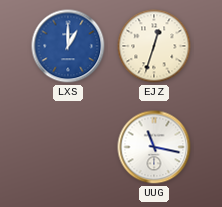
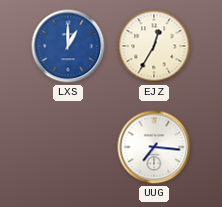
EJZ: 12:33 -> 12:35
UUG: 11:17 -> 7:16
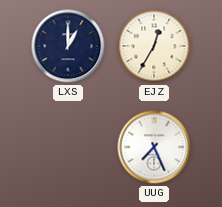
LXS dial: blue -> navy
UUG: 7:16 -> 7:26
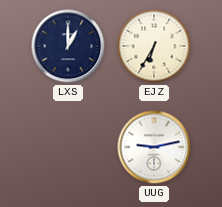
EJZ: 12:35 -> 6:35
UUG: 7:26 -> 9:13
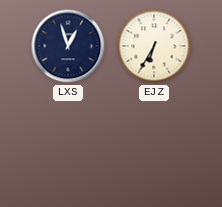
LXS: 1:00 -> 12:57
UUG: 9:13 -> none
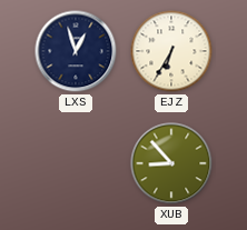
XUB: none -> 8:53
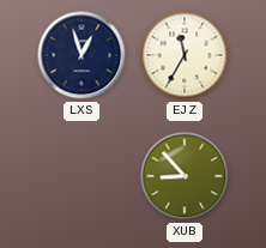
EJZ: 6:35 -> 11:35
